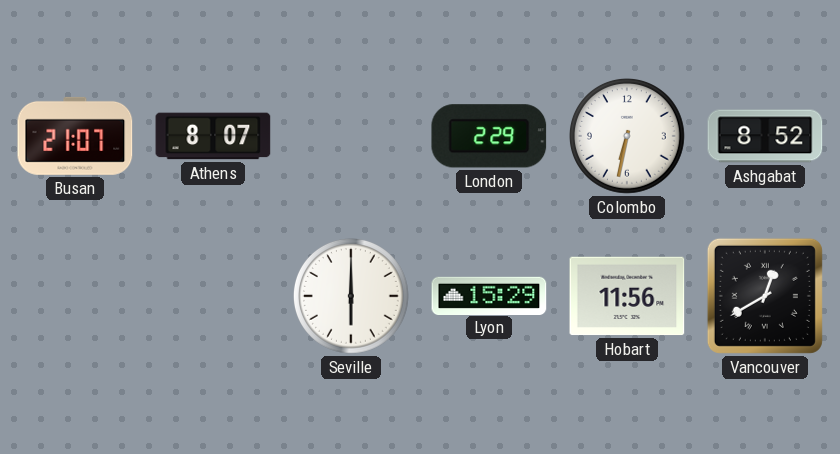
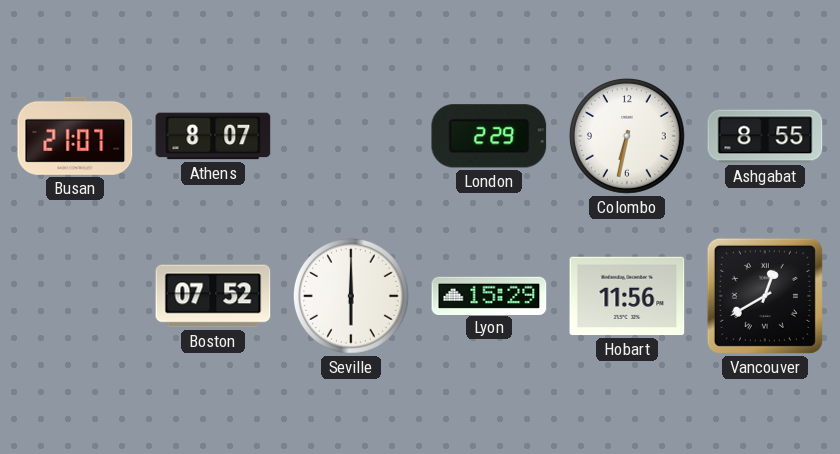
Ashgabat: 8:52 -> 8:55
Boston: none -> 07:52
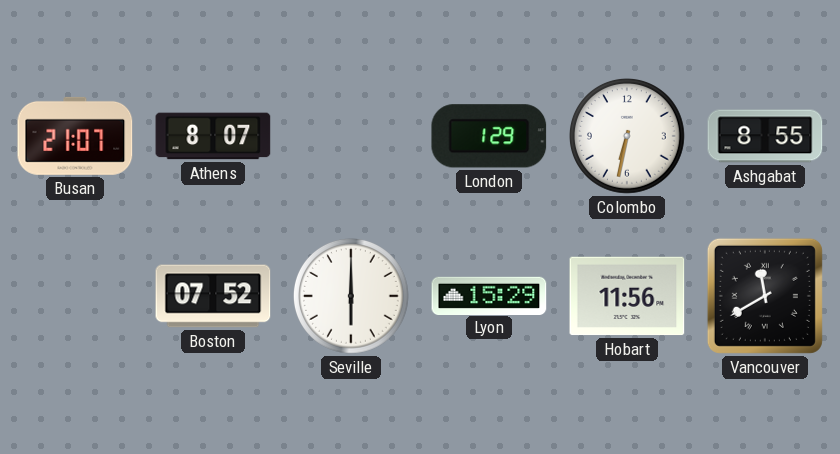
London: 2:29 -> 1:29
Vancouver: 12:40 -> 11:40
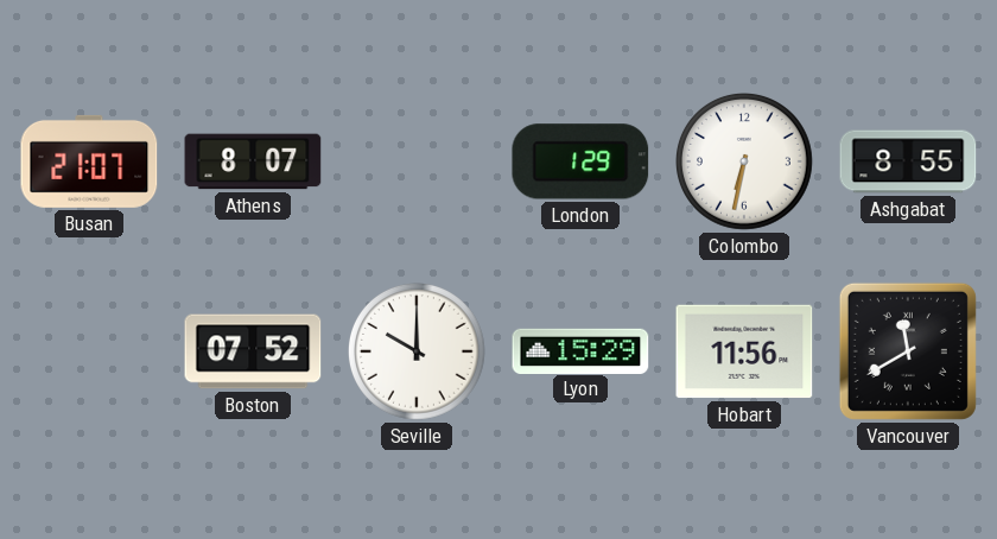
Seville: 6:00 -> 10:00
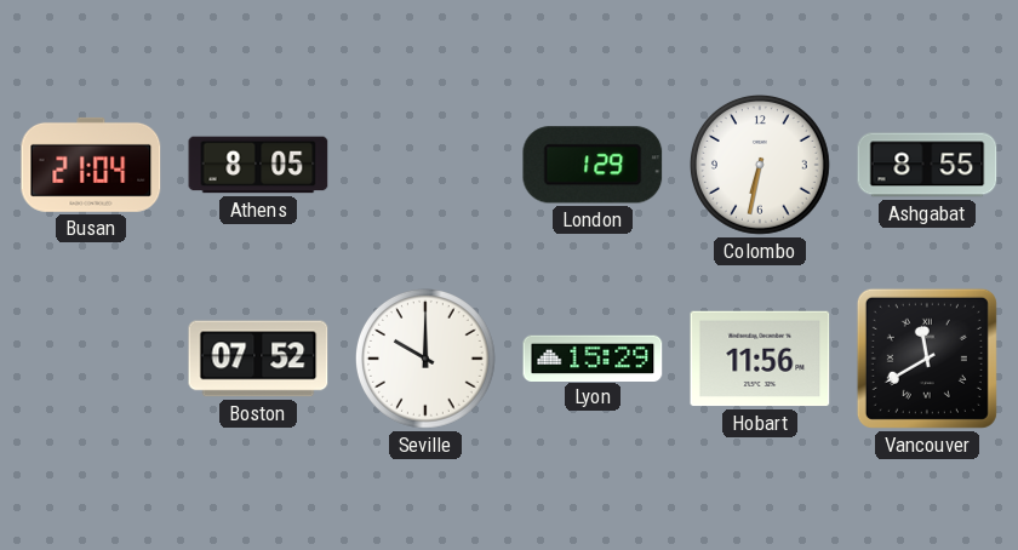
Busan: 21:07 -> 21:04
Athens: 8:07 -> 8:05
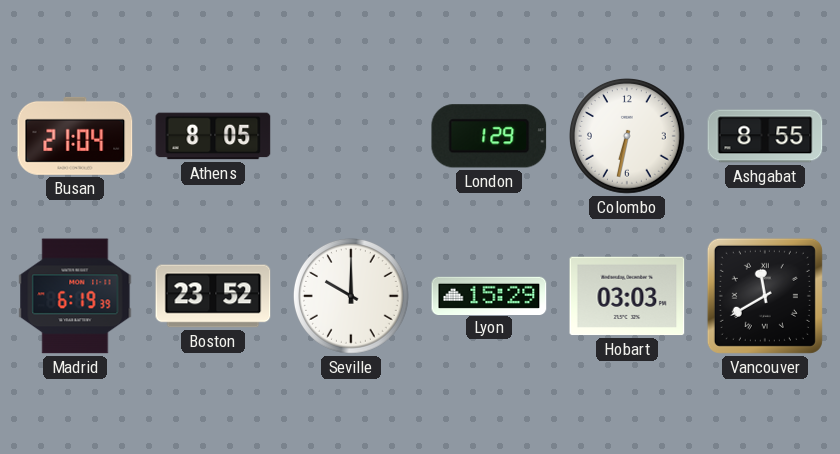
Madrid: none -> 6:19
Boston: 07:52 -> 23:52
Hobart: 11:56 -> 03:03
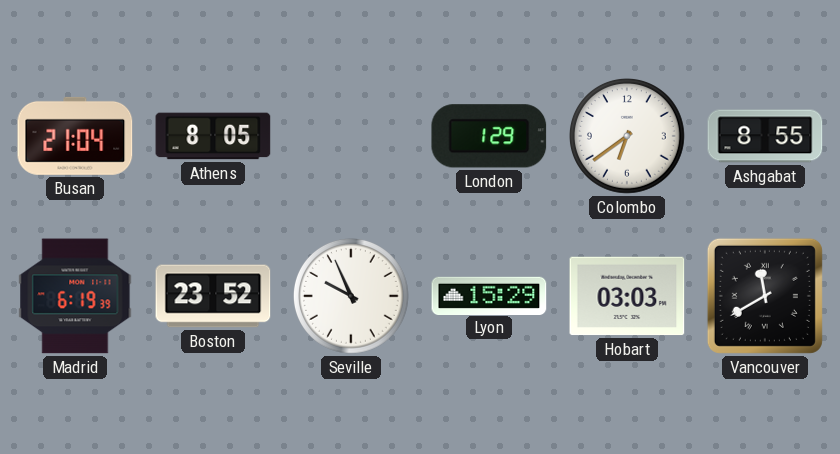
Colombo: 6:32 -> 6:39
Seville: 10:00 -> 9:56
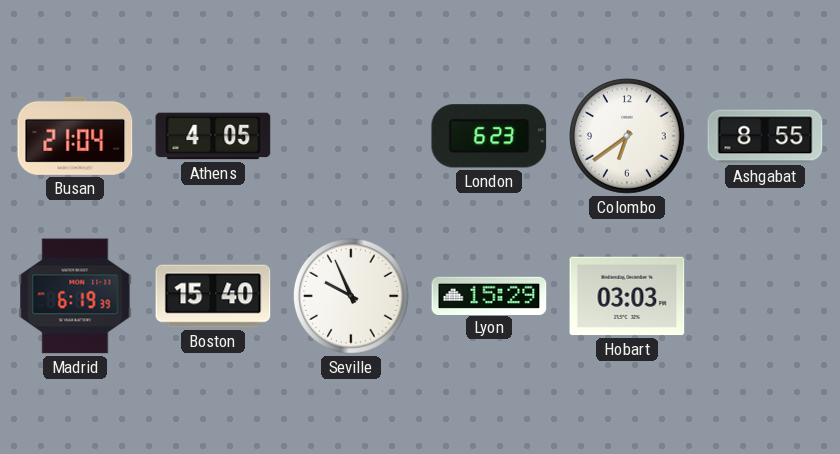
Athens: 8:05 -> 4:05
London: 1:29 -> 6:23
Boston: 23:52 -> 15:40
Vancouver: 11:40 -> none
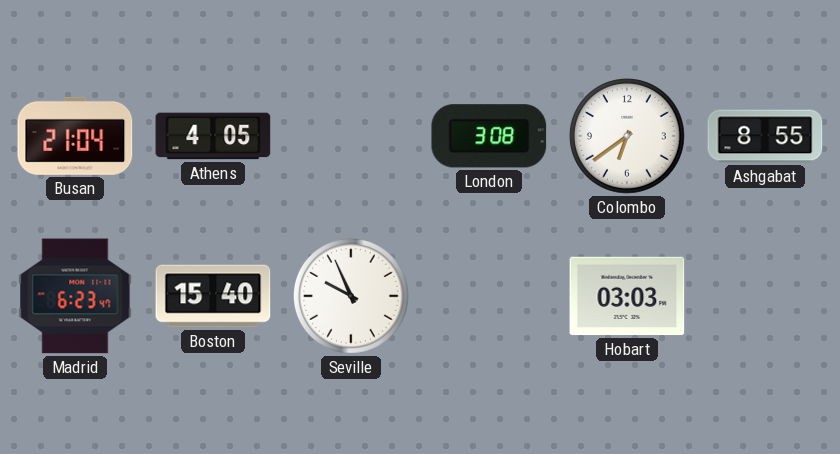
London: 6:23 -> 3:08
Madrid: 6:19 -> 6:23
Lyon: 15:29 -> none
